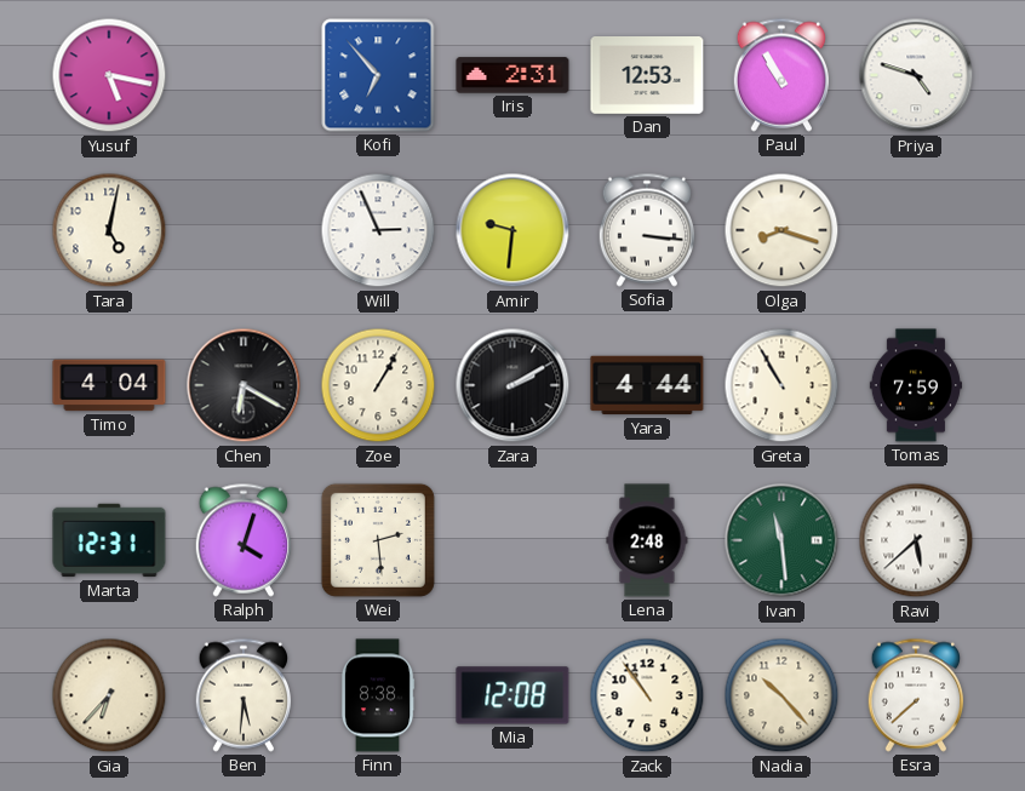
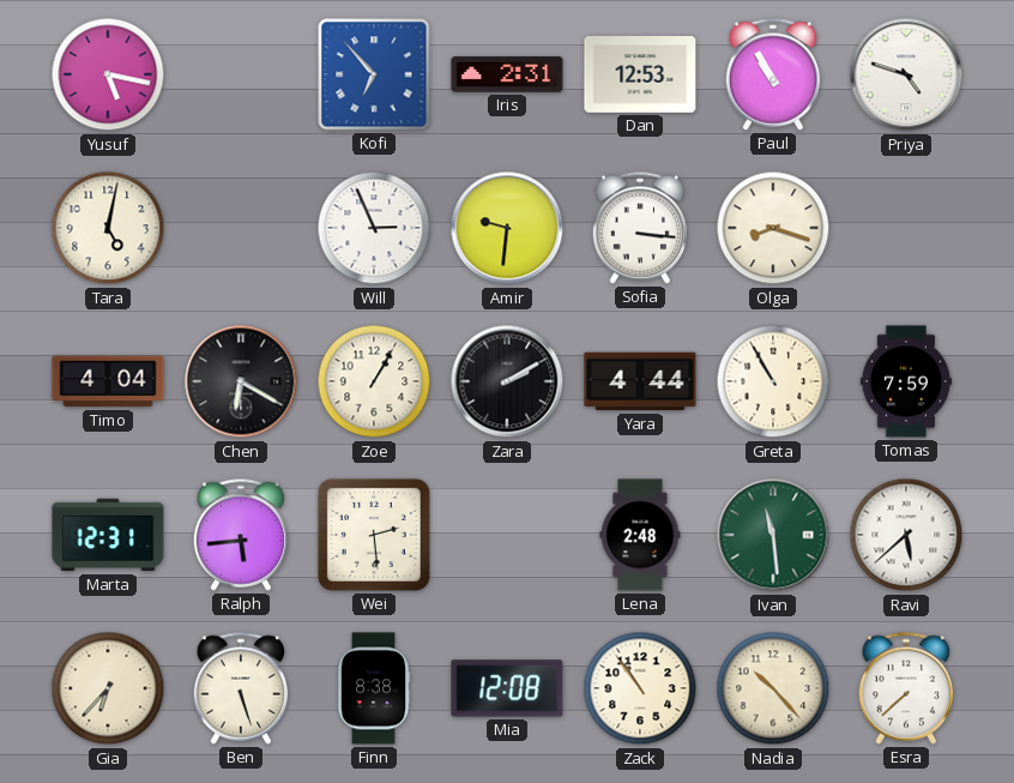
Ralph: 4:03 -> 5:44
Ben: 5:31 -> 5:27
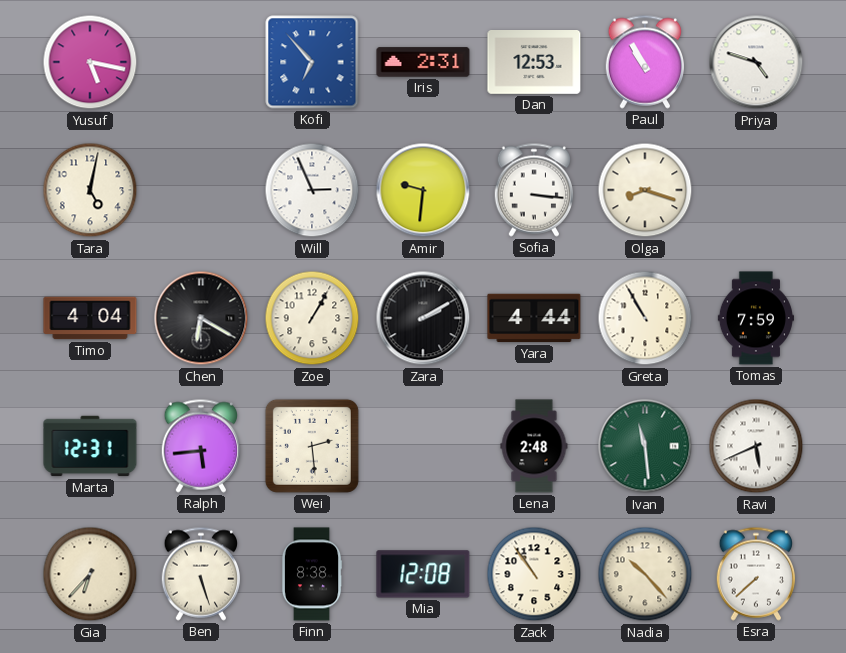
Ravi: 5:38 -> 5:41
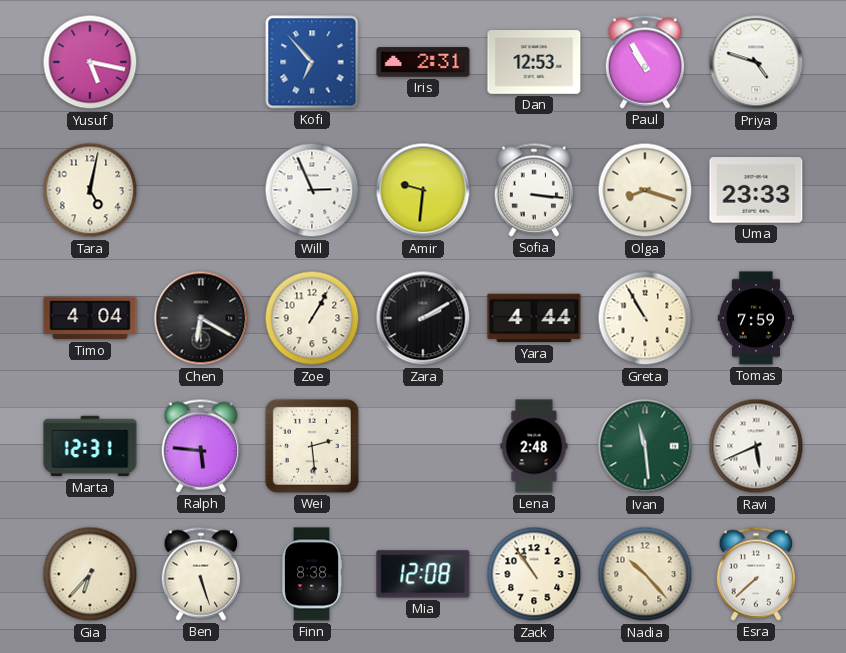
Uma: none -> 23:33
Ralph: 5:44 -> 5:46
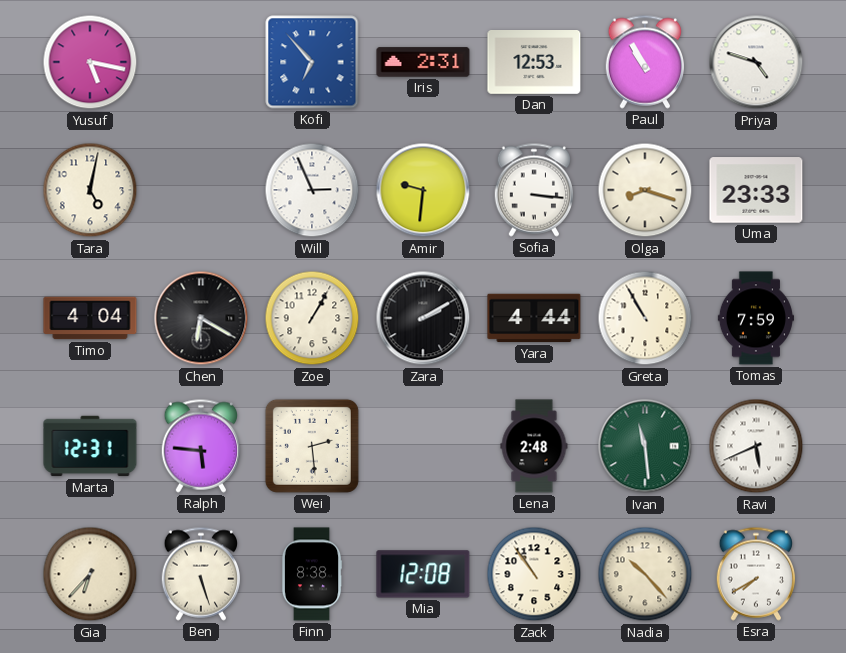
Esra: 7:38 -> 7:40
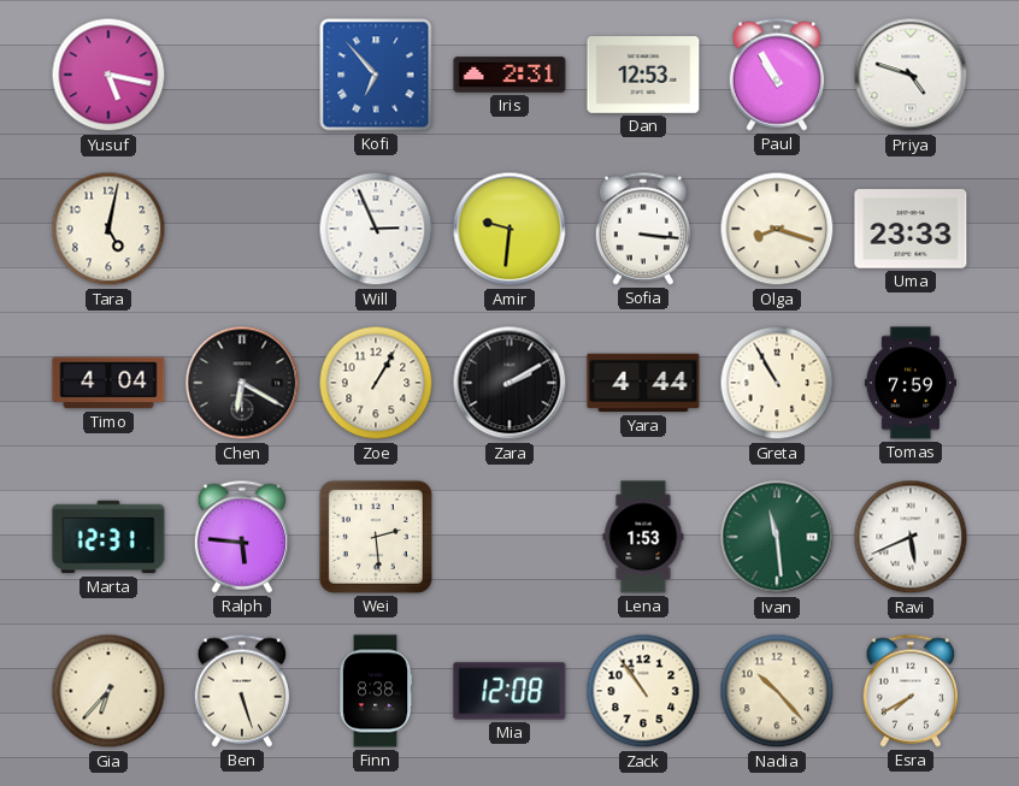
Lena: 2:48 -> 1:53
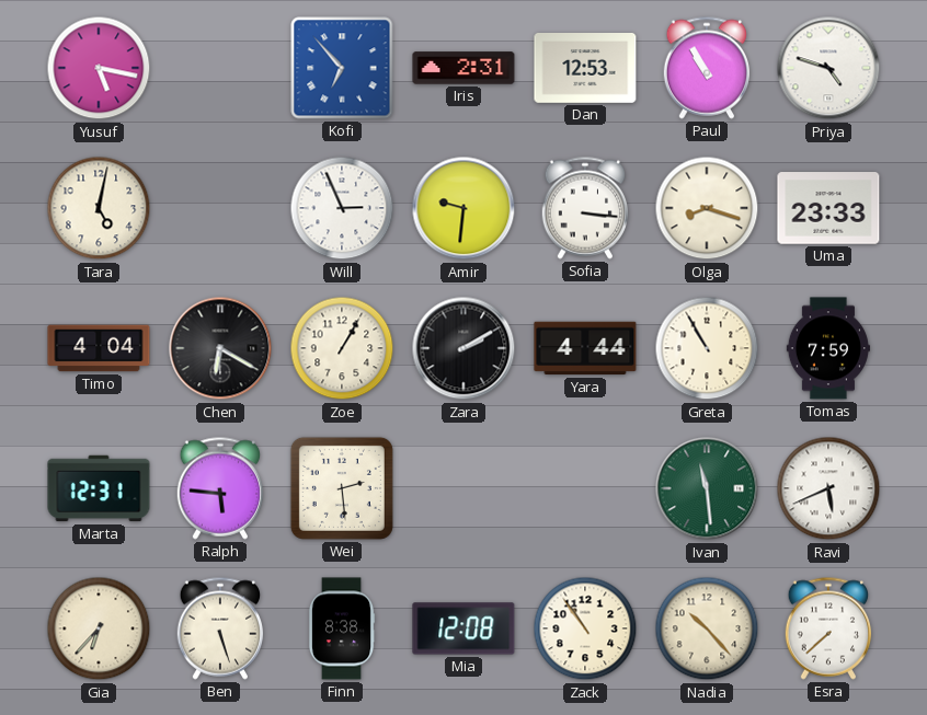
Lena: 1:53 -> none
Esra: 7:40 -> 7:38
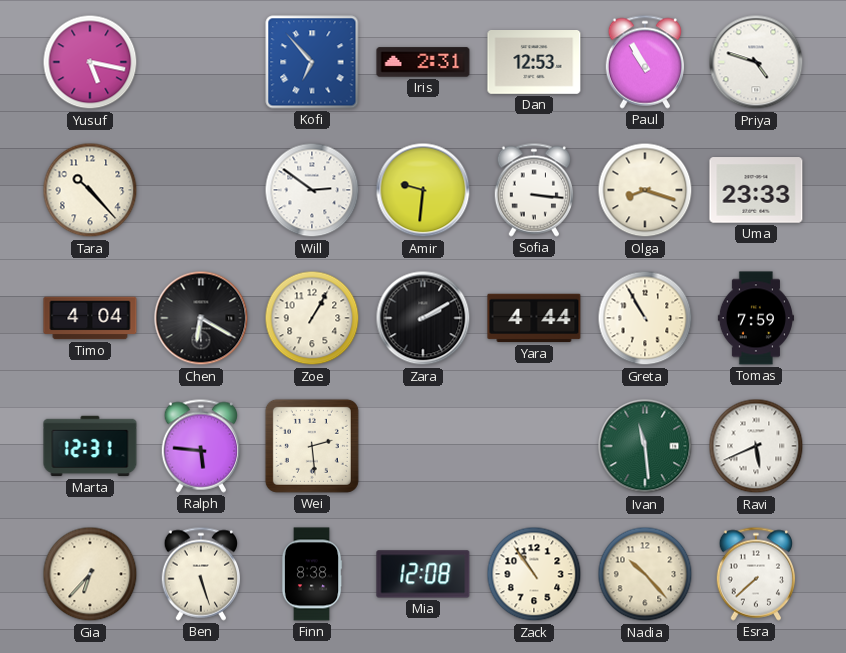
Tara: 5:02 -> 10:23
Will: 2:56 -> 2:51
